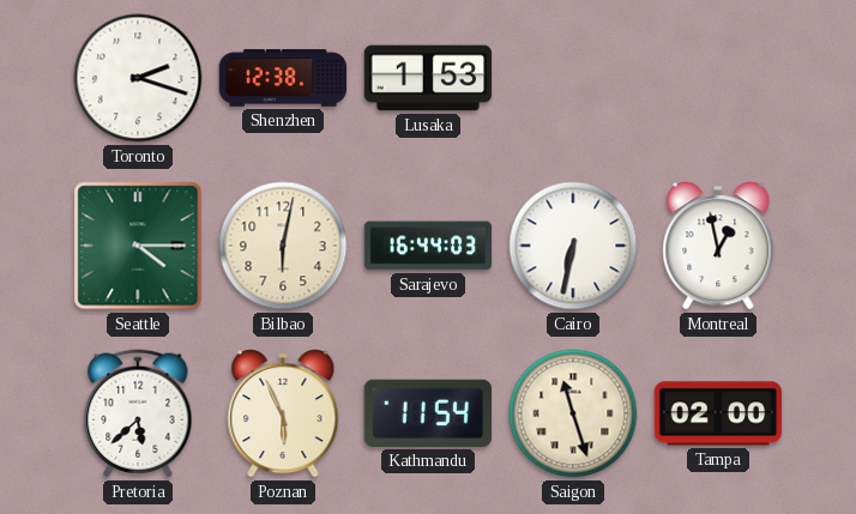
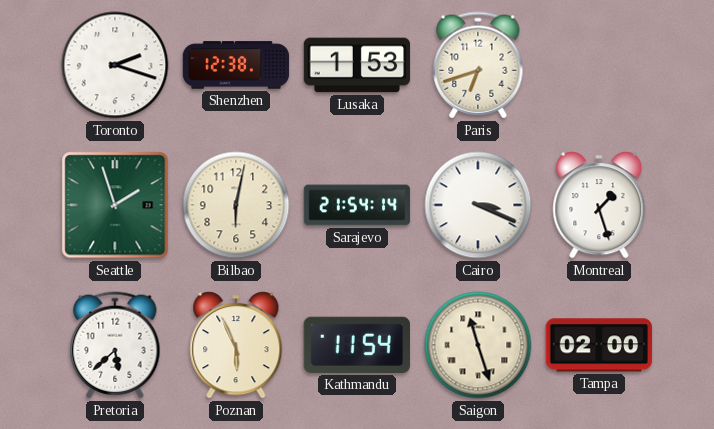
Paris: none -> 6:42
Seattle: 4:15 -> 1:57
Sarajevo: 16:44 -> 21:54
Cairo: 6:32 -> 3:19
Montreal: 12:58 -> 1:27
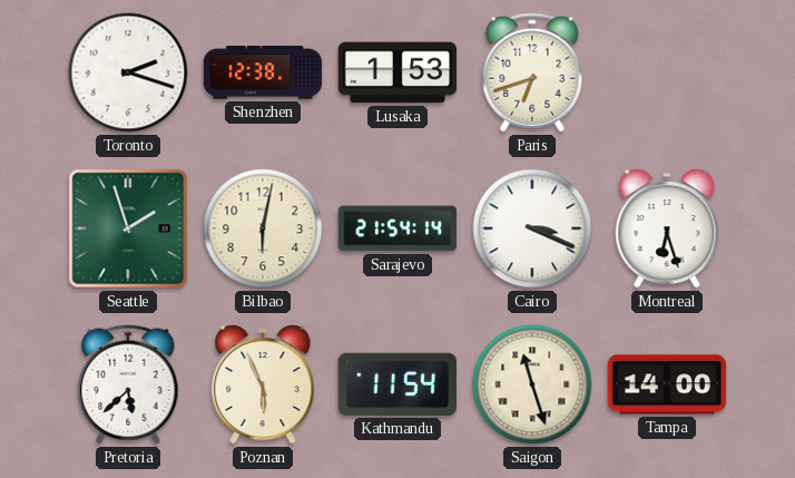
Montreal: 1:27 -> 6:27
Tampa: 02:00 -> 14:00
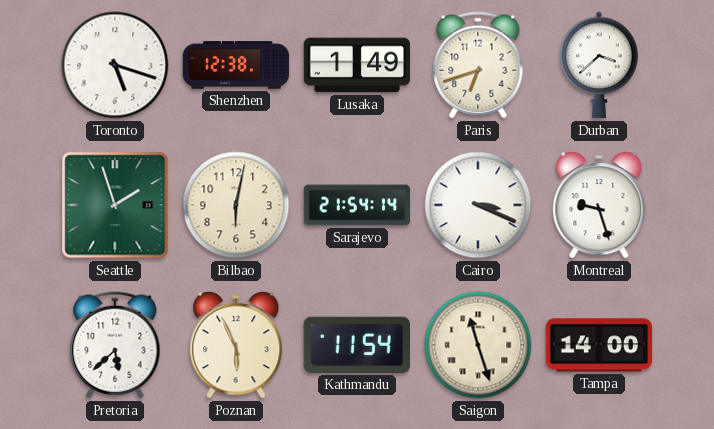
Toronto: 2:18 -> 5:18
Lusaka: 1:53 -> 1:49
Durban: none -> 3:38
Montreal: 6:27 -> 9:27
